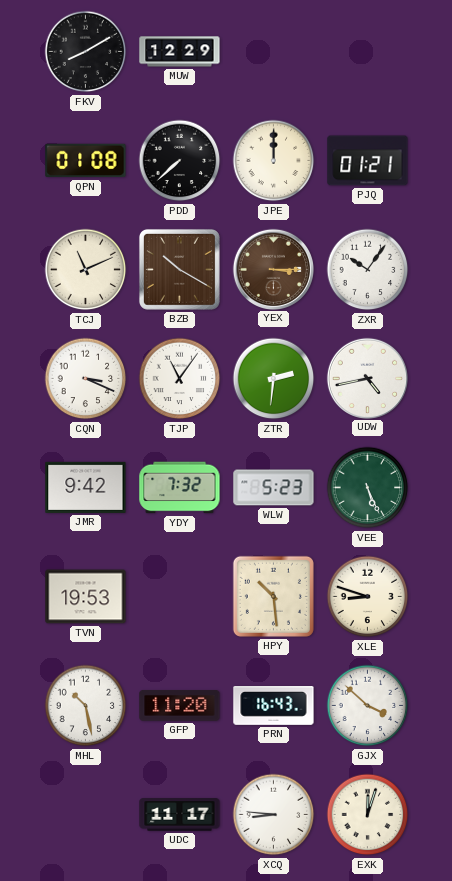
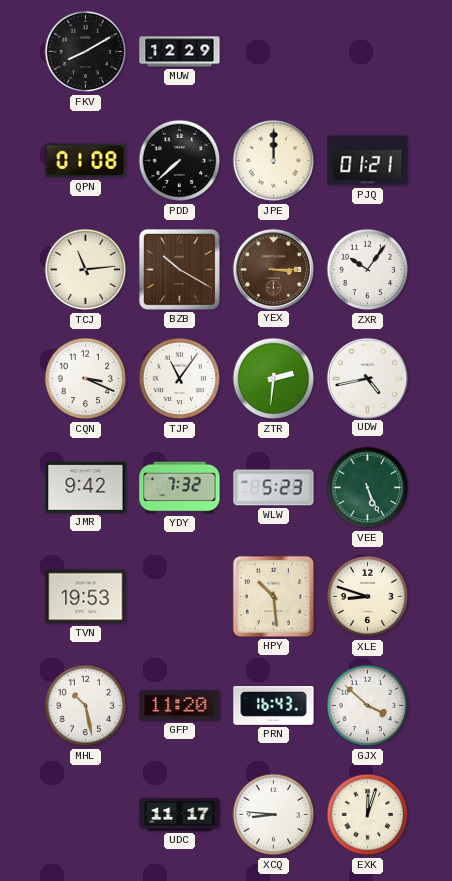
TCJ: 11:11 -> 11:14
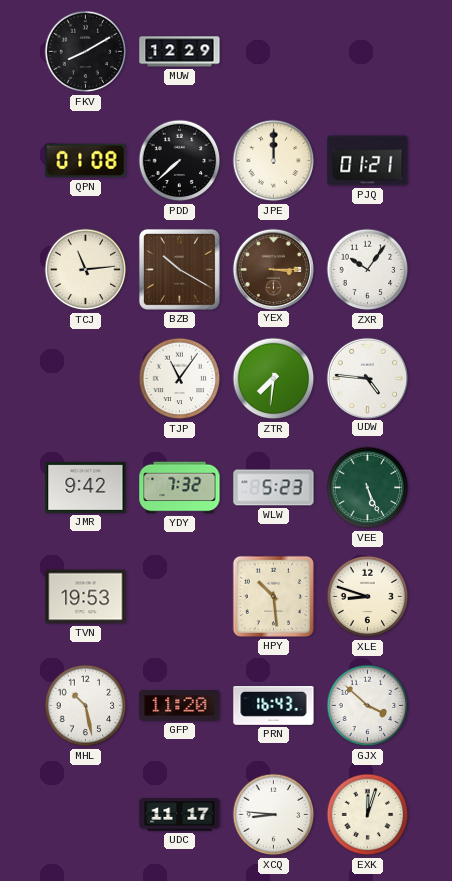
CQN: 3:19 -> none
ZTR: 2:31 -> 7:31
UDW: 4:43 -> 4:46
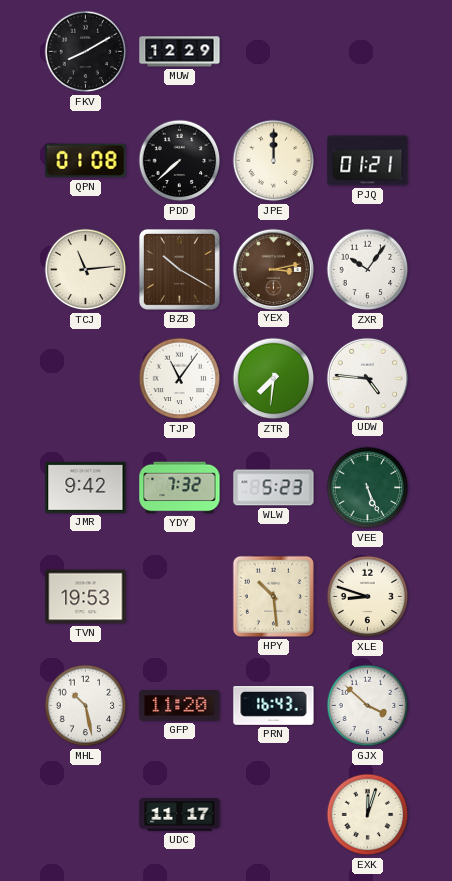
YEX: 3:15 -> 3:13
XCQ: 8:46 -> none
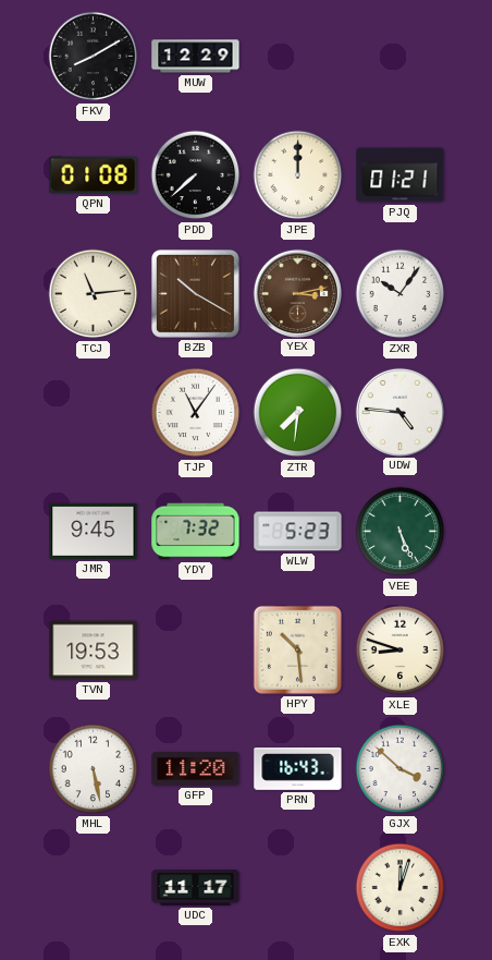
JMR: 9:42 -> 9:45
MHL: 10:28 -> 5:28
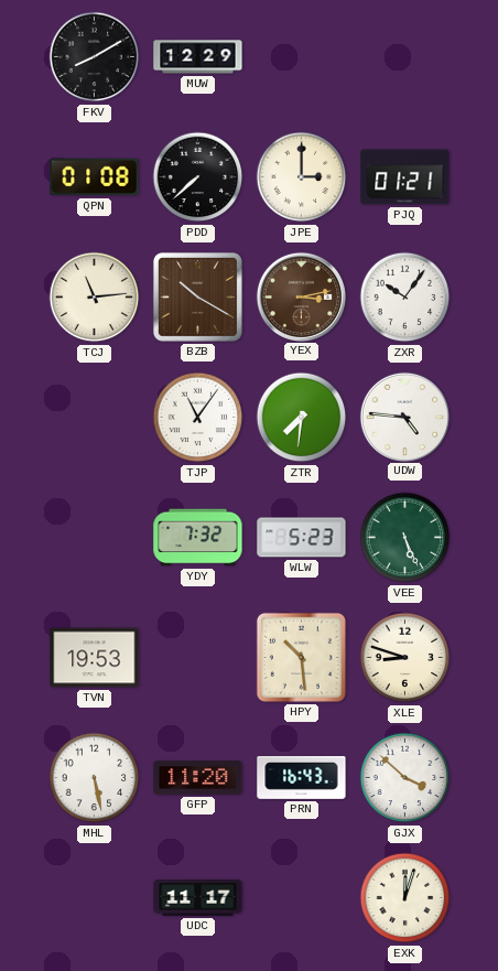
JPE: 12:00 -> 3:00
JMR: 9:45 -> none
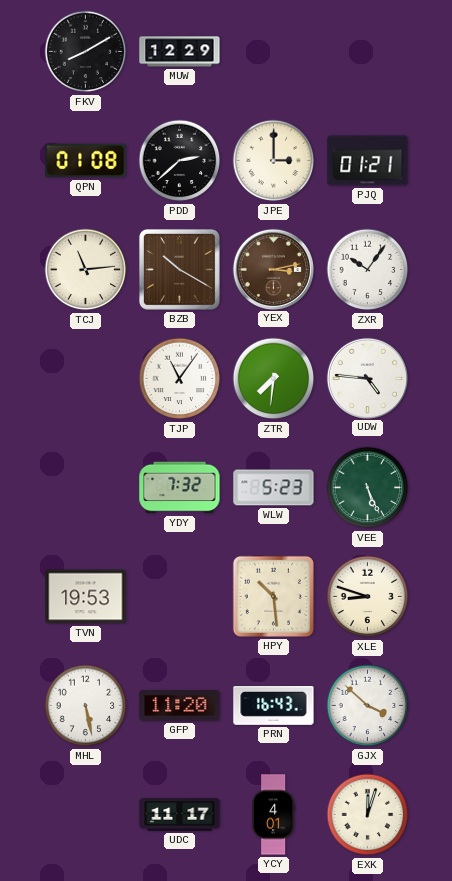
PDD: 7:38 -> 2:38
YCY: none -> 4:01
